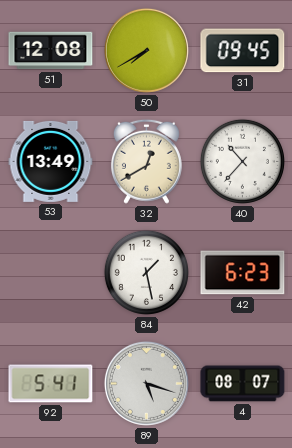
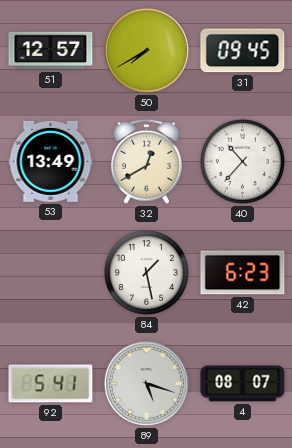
51: 12:08 -> 12:57
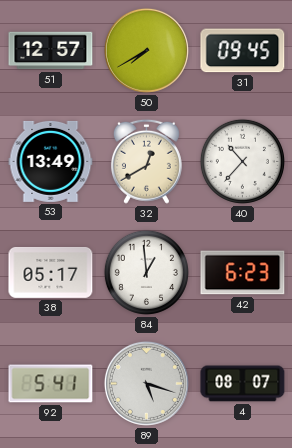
38: none -> 05:17
84: 1:28 -> 12:59
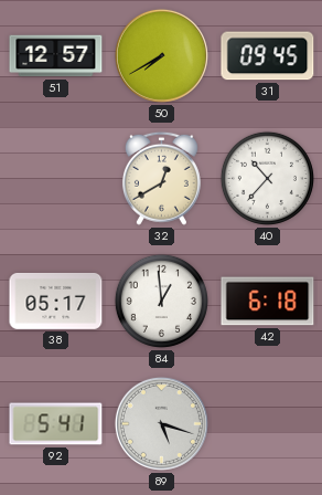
53: 13:49 -> none
42: 6:23 -> 6:18
4: 08:07 -> none
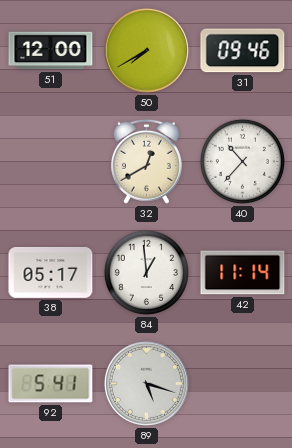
51: 12:57 -> 12:00
31: 09:45 -> 09:46
42: 6:18 -> 11:14
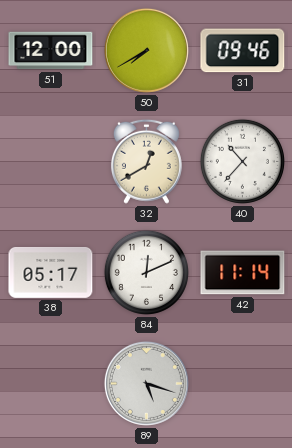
84: 12:59 -> 12:11
92: 5:41 -> none
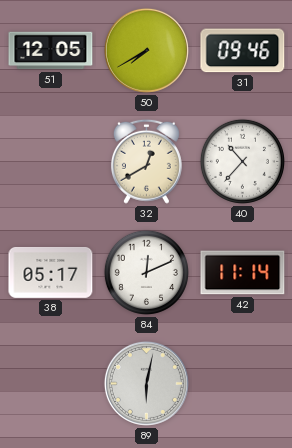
51: 12:00 -> 12:05
89: 5:18 -> 6:02
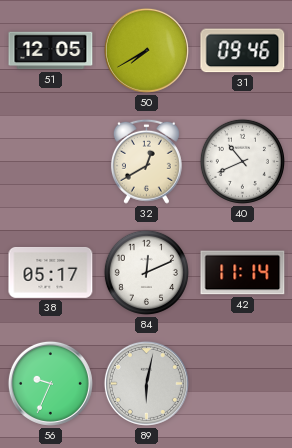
40: 10:37 -> 10:41
56: none -> 9:34
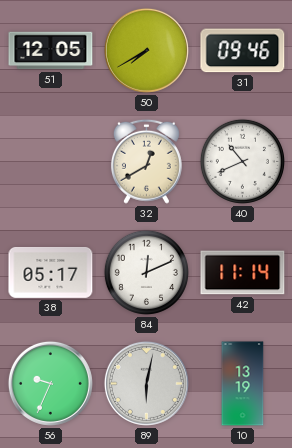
10: none -> 13:19
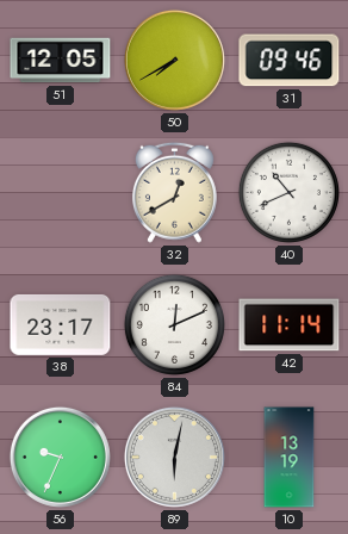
38: 05:17 -> 23:17
